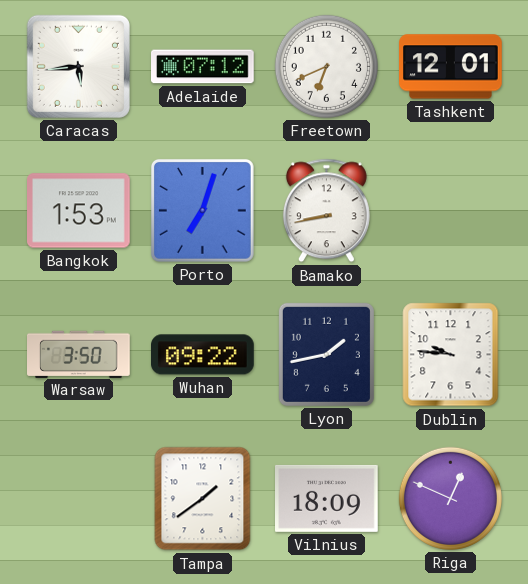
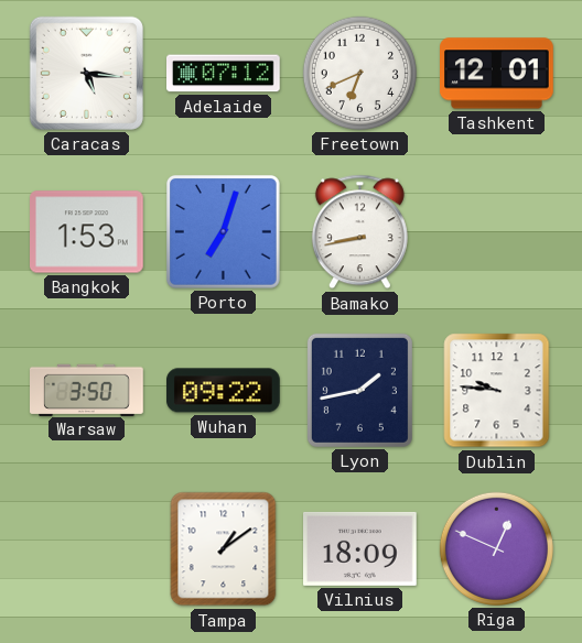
Caracas: 5:44 -> 5:16
Tampa: 1:39 -> 1:09
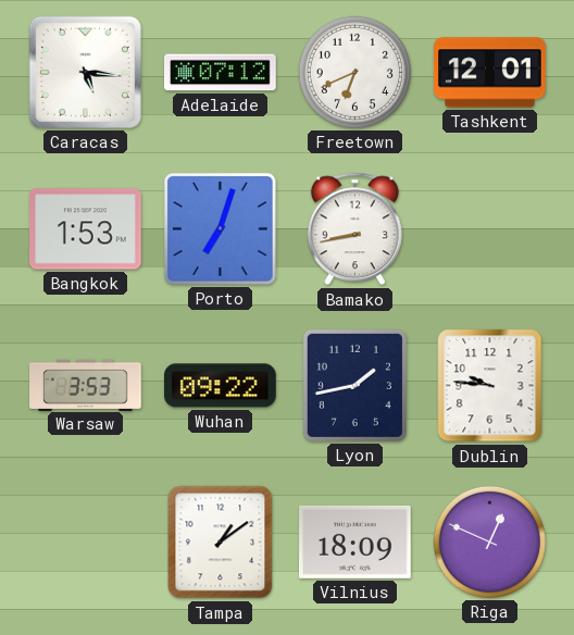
Warsaw: 3:50 -> 3:53
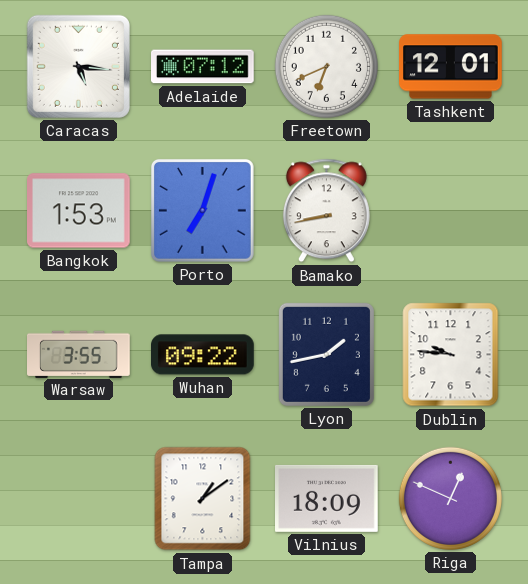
Warsaw: 3:53 -> 3:55
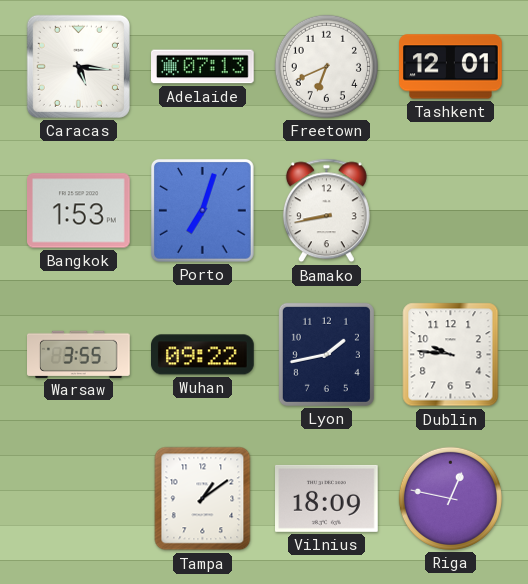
Adelaide: 07:12 -> 07:13
Riga: 12:49 -> 12:47
